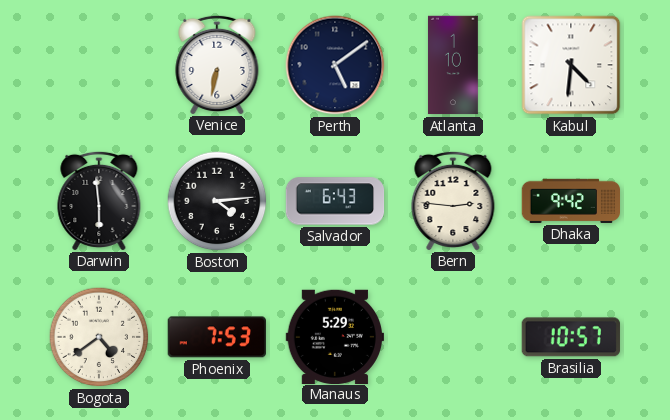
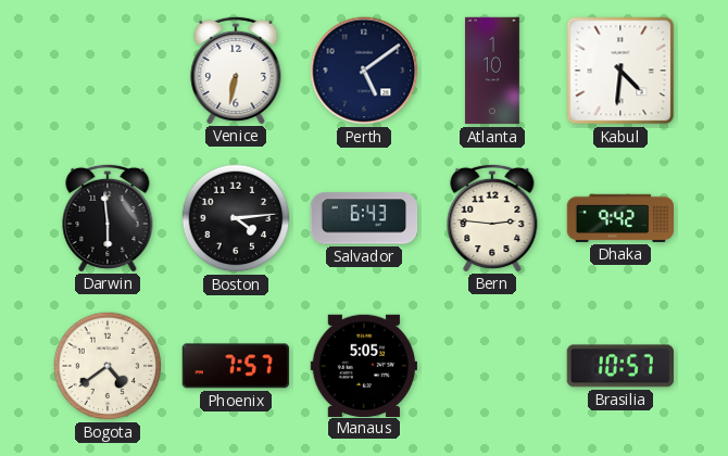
Phoenix: 7:53 -> 7:57
Manaus: 5:29 -> 5:05
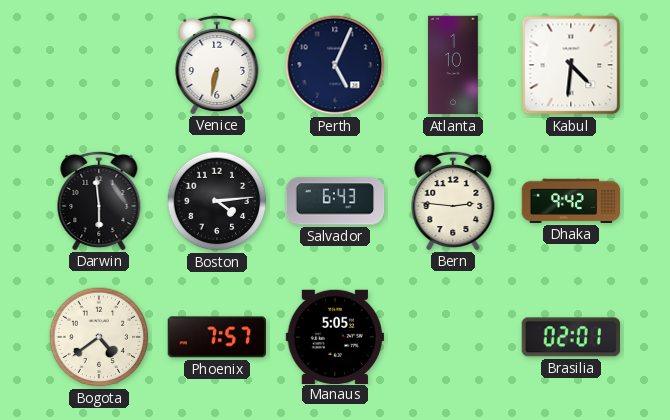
Perth: 5:09 -> 5:04
Brasilia: 10:57 -> 02:01
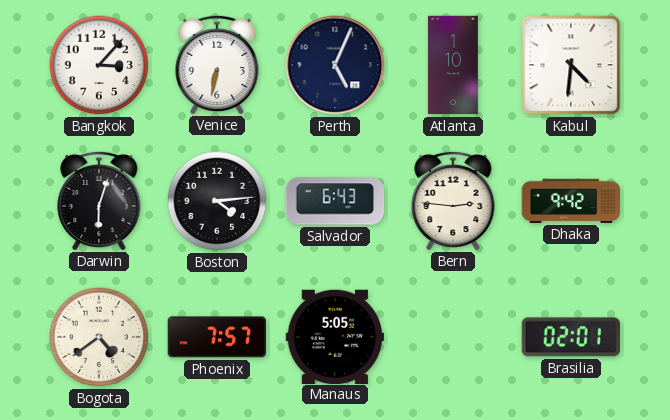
Bangkok: none -> 3:07
Darwin: 5:59 -> 6:03
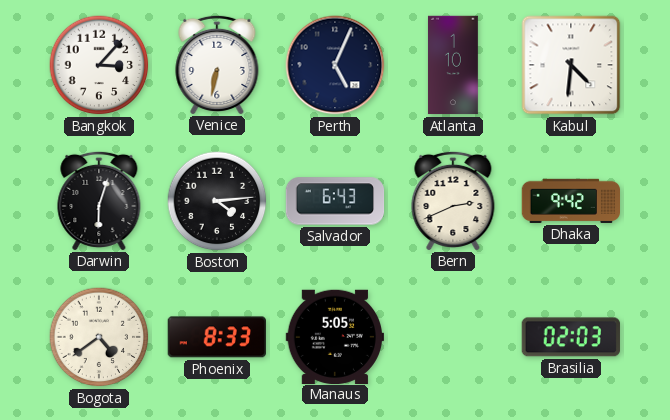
Bern: 2:46 -> 2:41
Phoenix: 7:57 -> 8:33
Brasilia: 02:01 -> 02:03
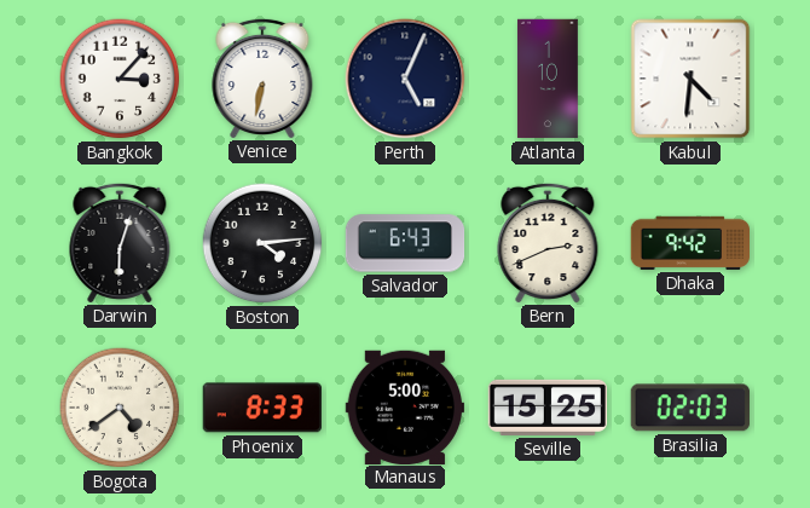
Manaus: 5:05 -> 5:00
Seville: none -> 15:25
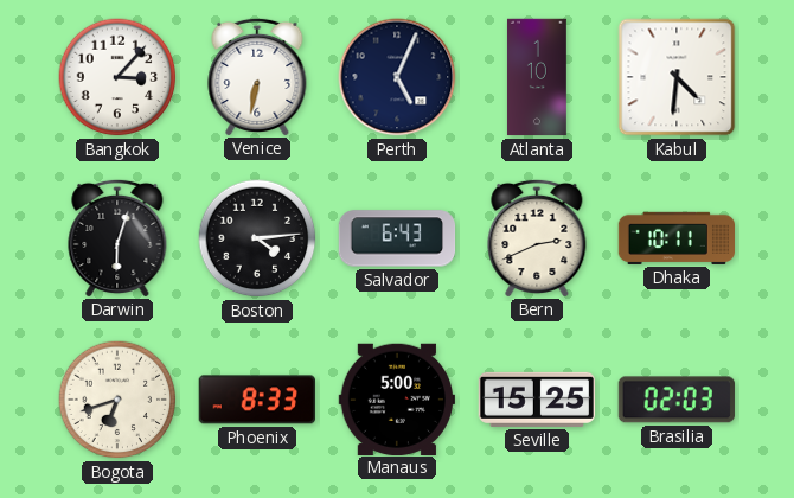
Dhaka: 9:42 -> 10:11
Bogota: 4:39 -> 6:42
